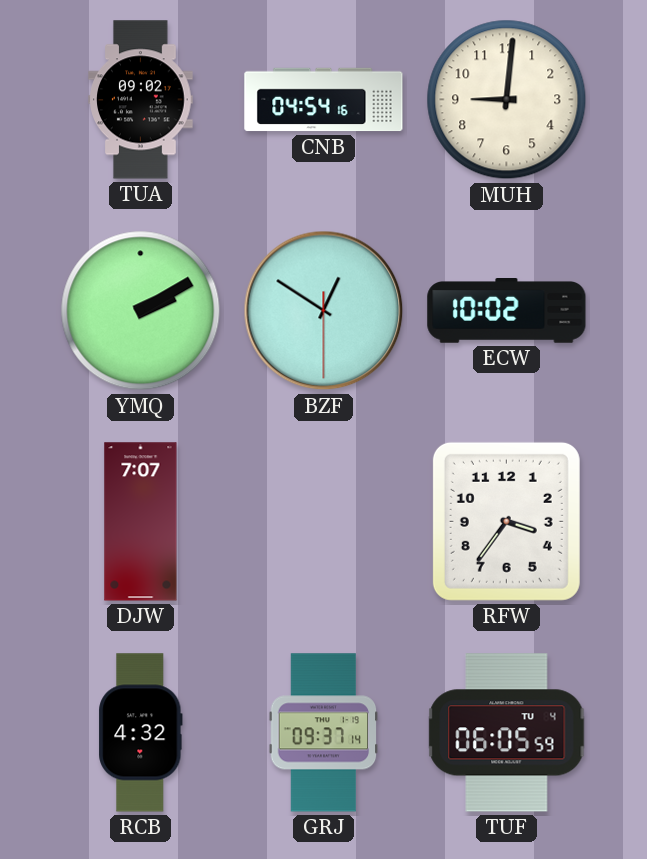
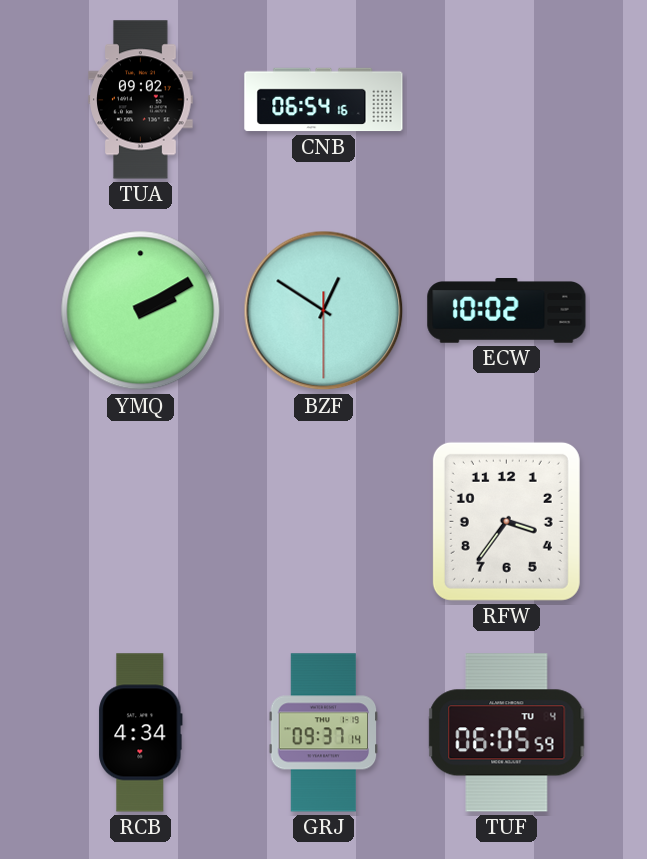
CNB: 04:54 -> 06:54
MUH: 9:01 -> none
DJW: 7:07 -> none
RCB: 4:32 -> 4:34
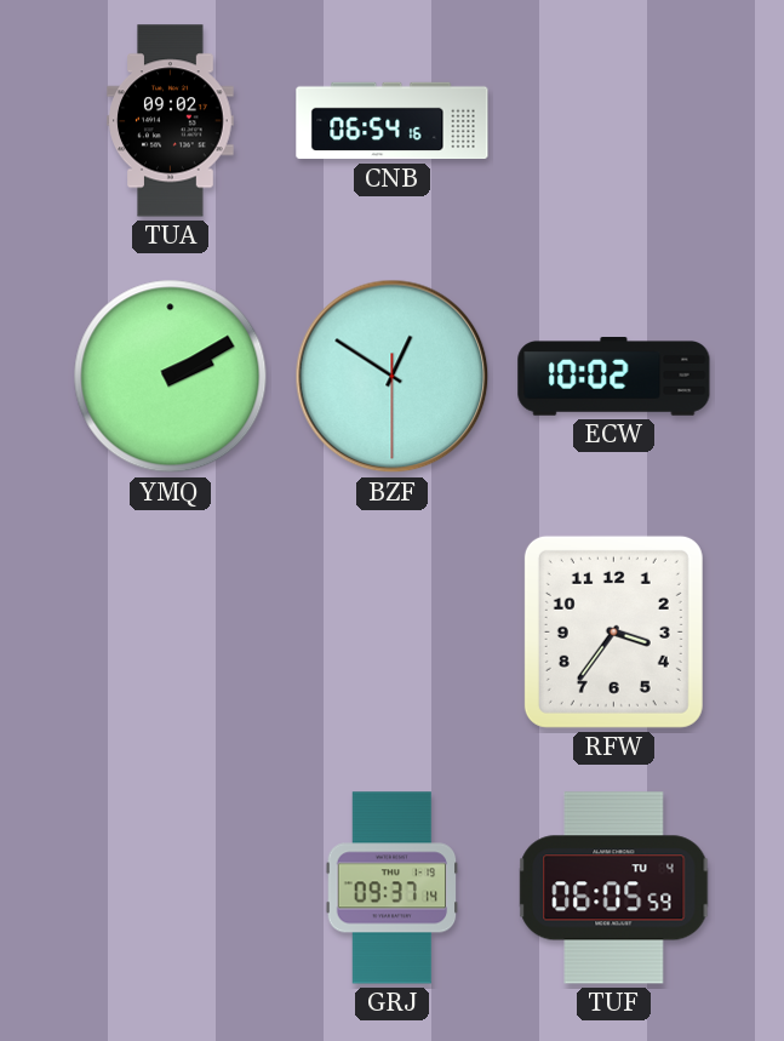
RCB: 4:34 -> none
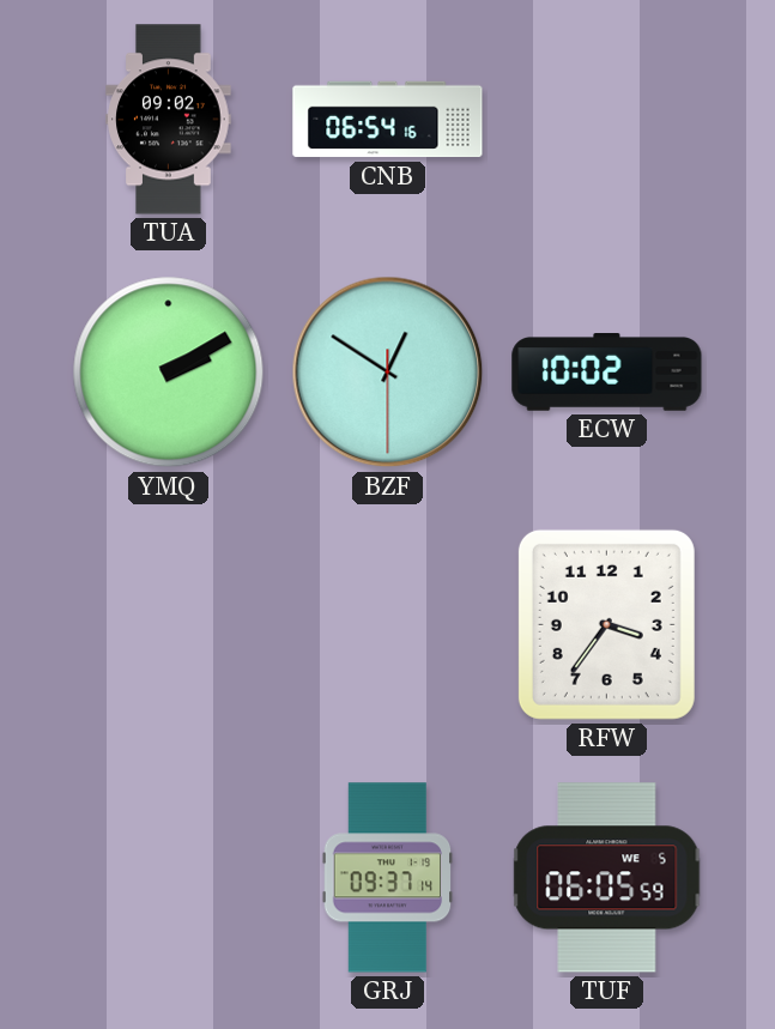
TUF date: TU 4 -> WE 5
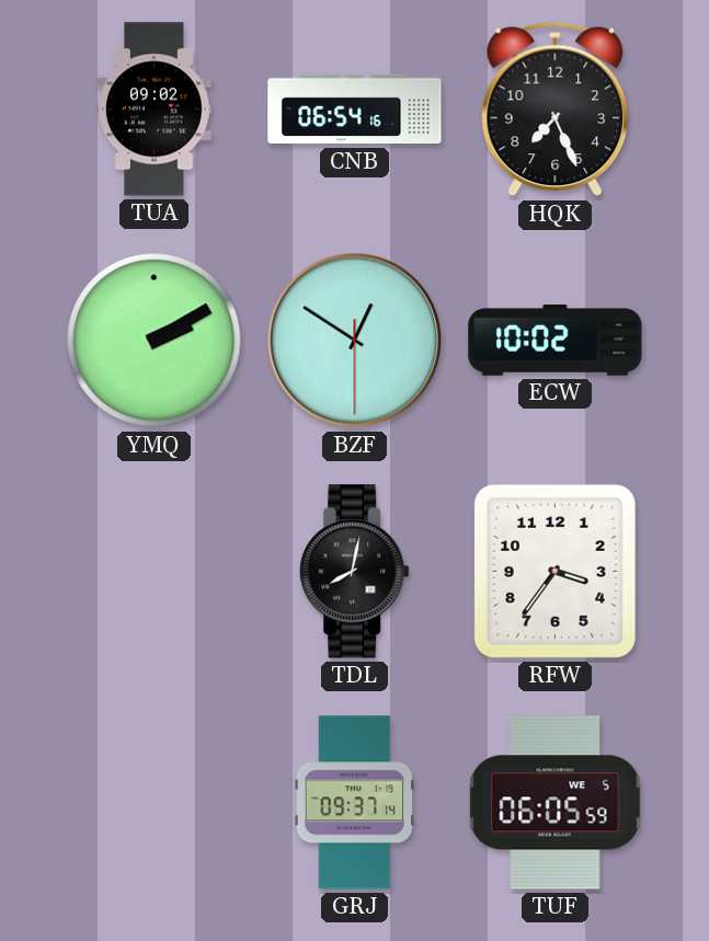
HQK: none -> 7:26
TDL: none -> 8:02
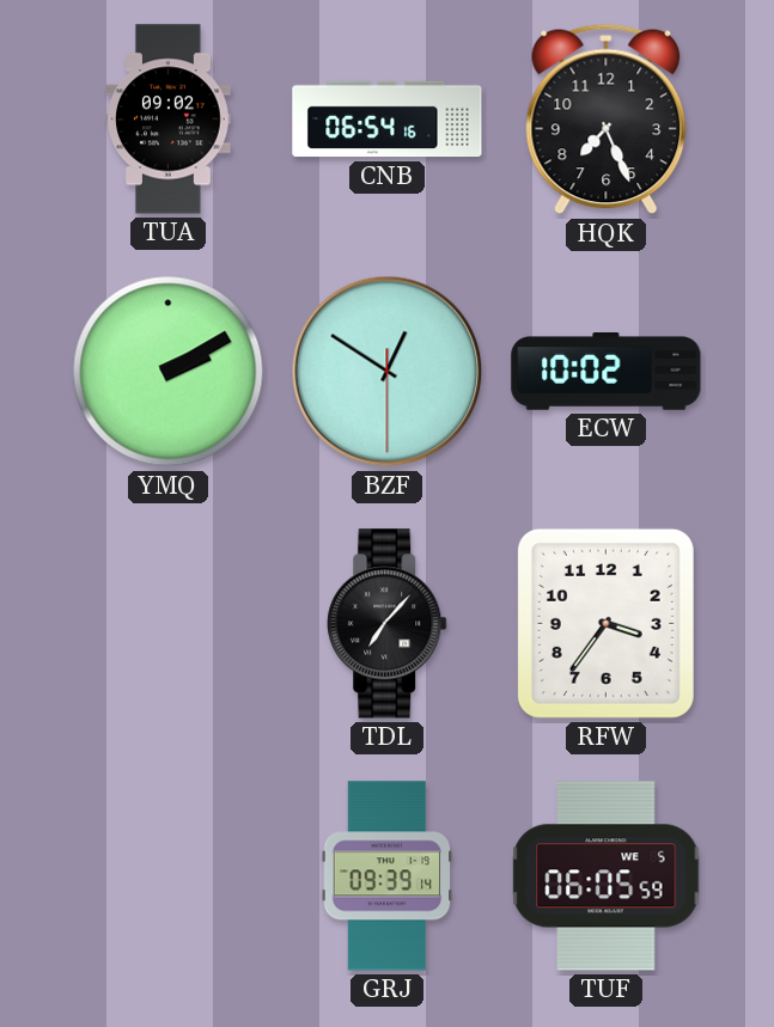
TDL: 8:02 -> 7:07
GRJ: 09:37 -> 09:39
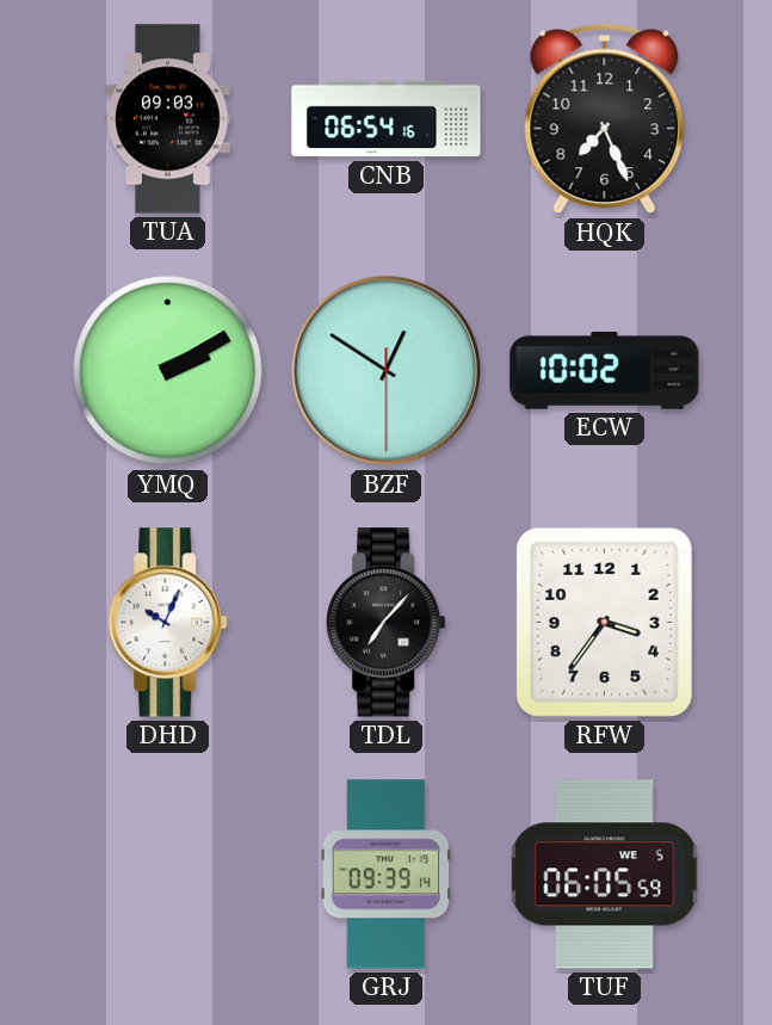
TUA: 09:02 -> 09:03
DHD: none -> 10:04
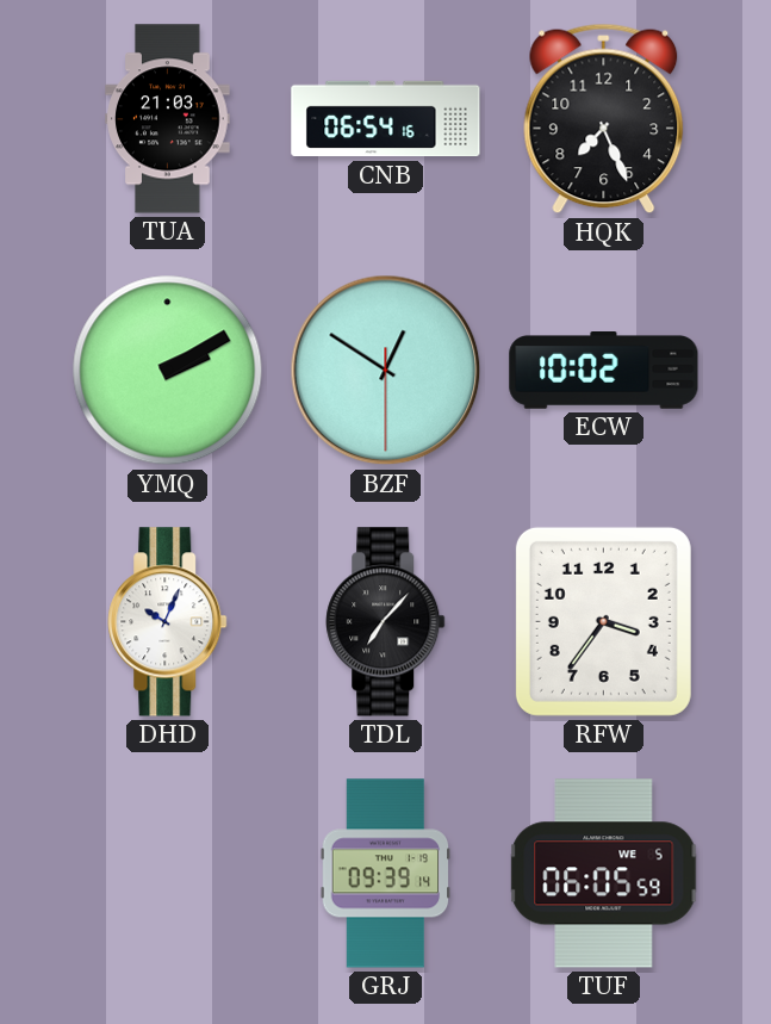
TUA: 09:03 -> 21:03
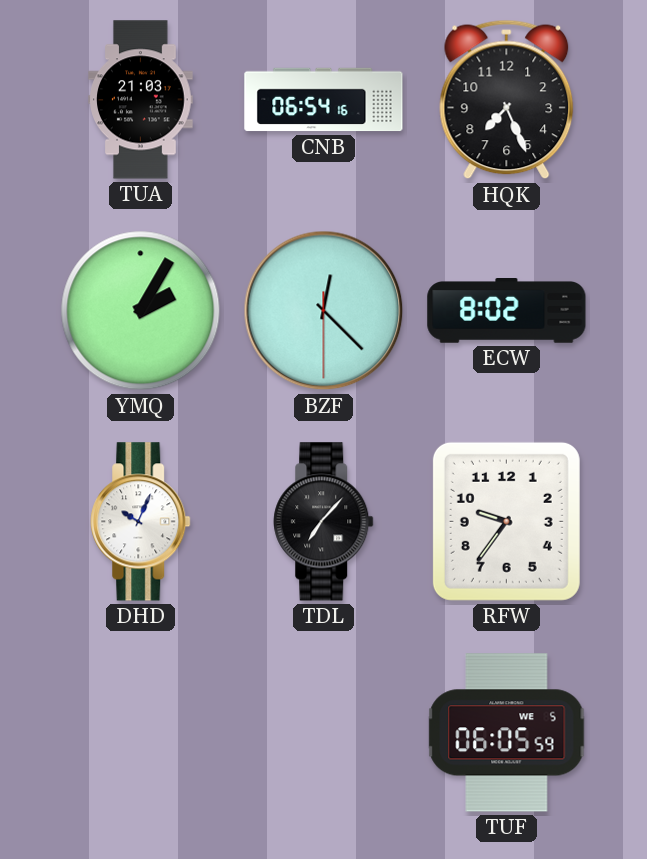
YMQ: 2:10 -> 2:05
BZF: 12:50 -> 12:22
ECW: 10:02 -> 8:02
RFW: 3:36 -> 9:36
GRJ: 09:39 -> none
